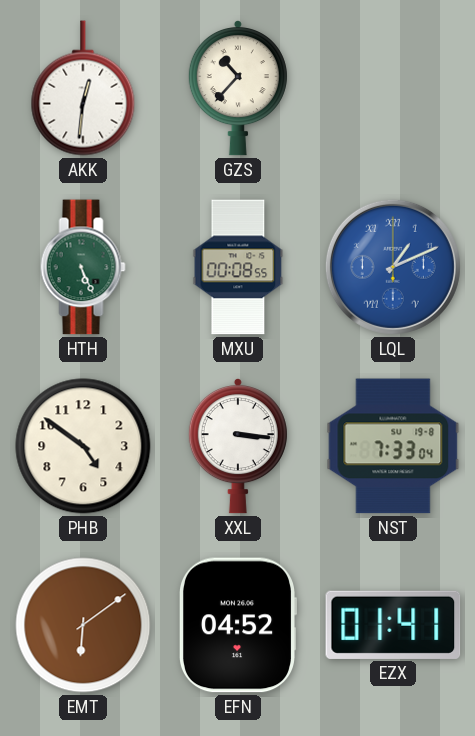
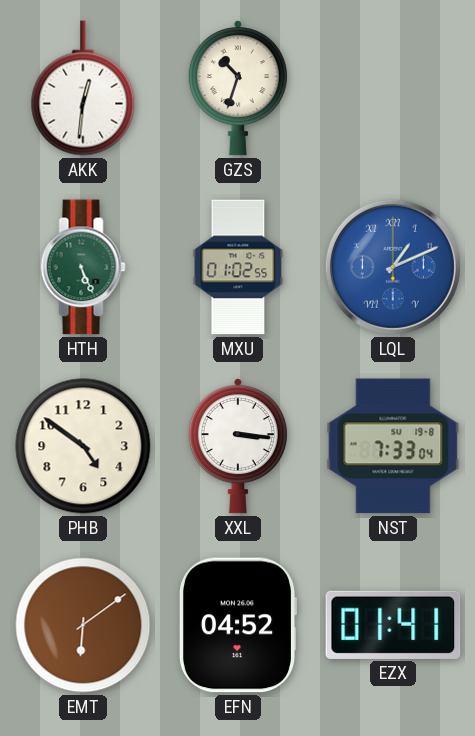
GZS: 10:37 -> 10:33
MXU: 00:08 -> 01:02
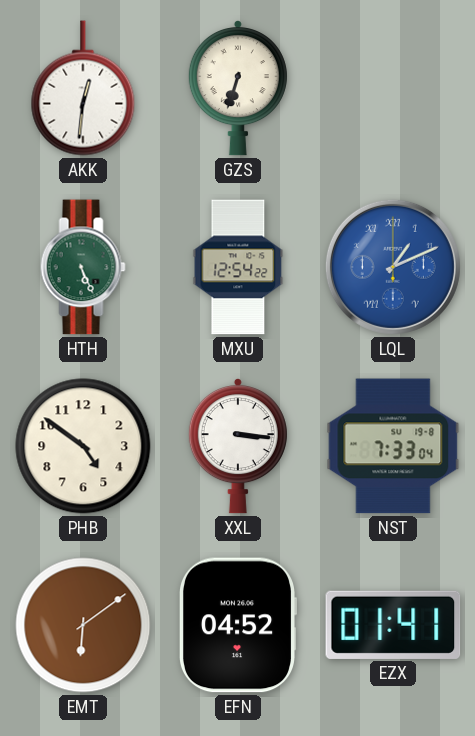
GZS: 10:33 -> 6:33
MXU: 01:02 -> 12:54
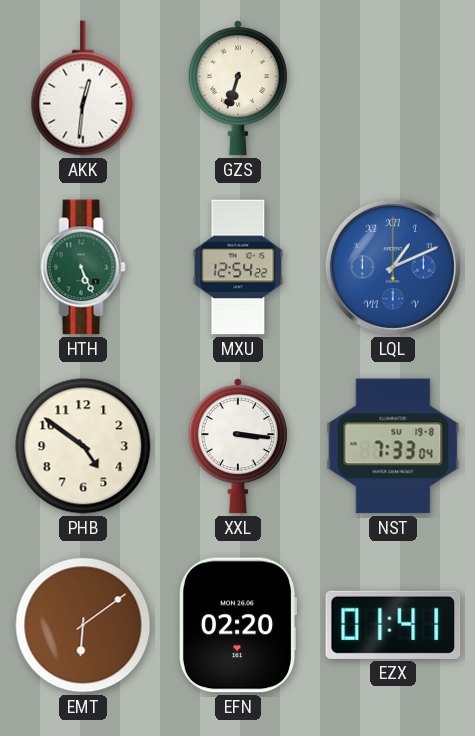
EFN: 04:52 -> 02:20
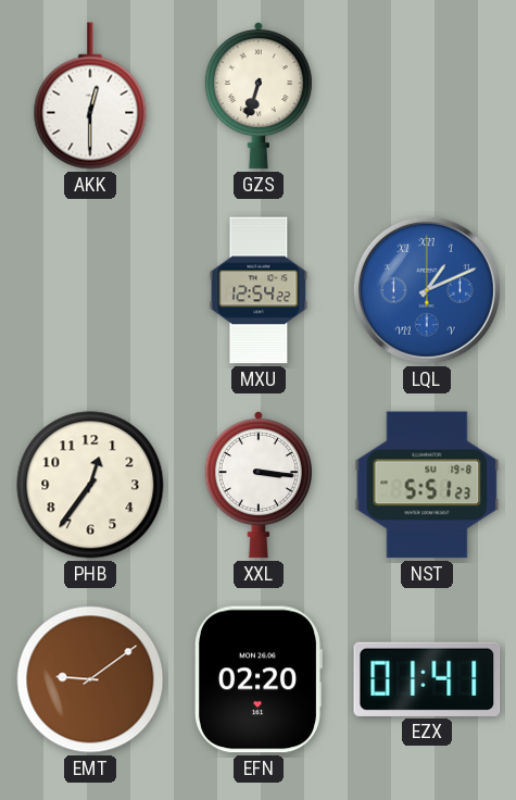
AKK: 12:31 -> 12:30
HTH: 5:26 -> none
PHB: 4:51 -> 12:36
NST: 7:33 -> 5:51
EMT: 6:09 -> 9:09
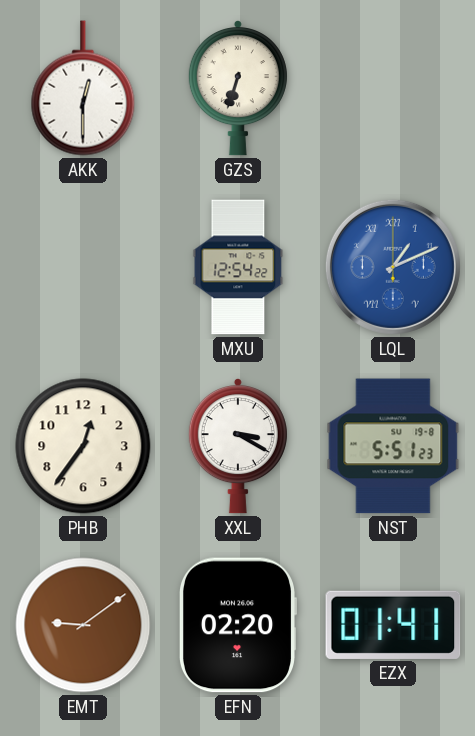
XXL: 3:16 -> 3:20
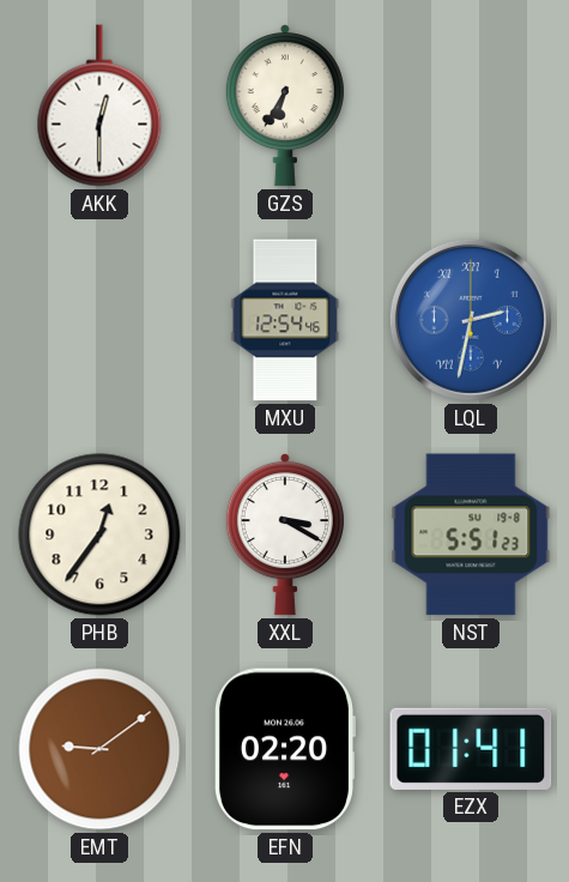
GZS: 6:33 -> 6:35
MXU: 12:54:22 -> 12:54:46
LQL: 1:11 -> 2:32
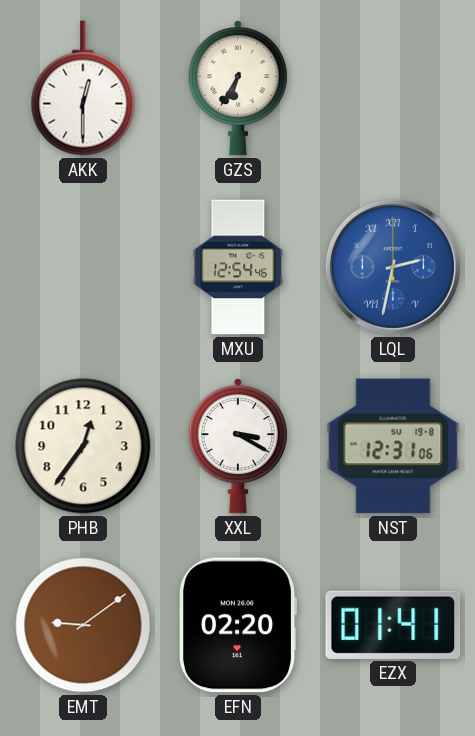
NST: 5:51 -> 12:31
